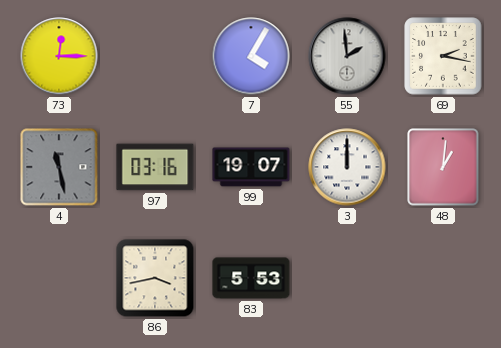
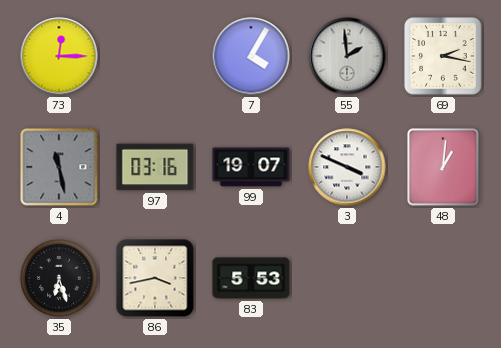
3: 12:00 -> 3:49
35: none -> 6:27
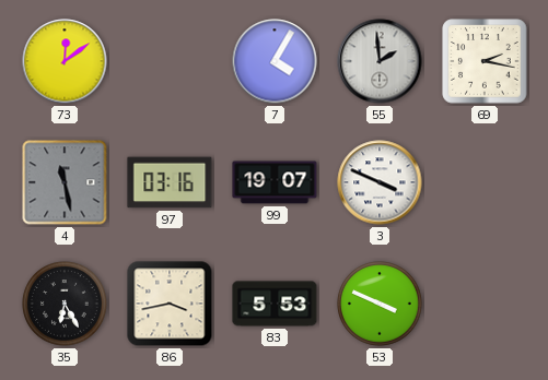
73: 12:15 -> 12:09
48: 1:01 -> none
35: 6:27 -> 6:25
53: none -> 3:49
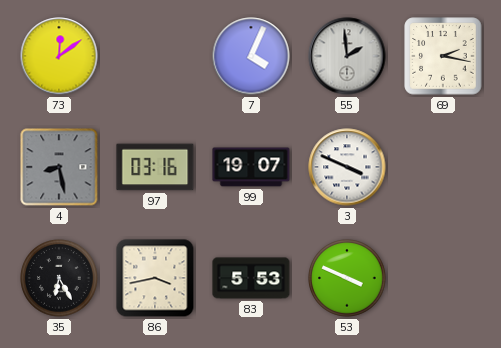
7: 4:05 -> 4:04
4: 11:28 -> 8:28
